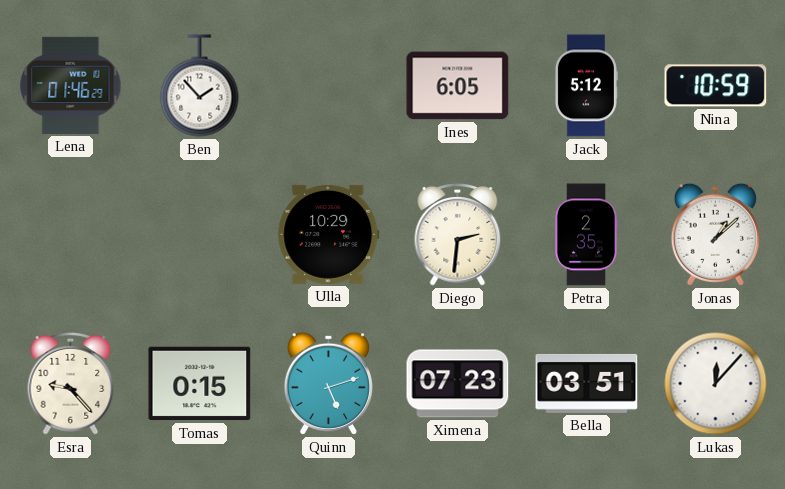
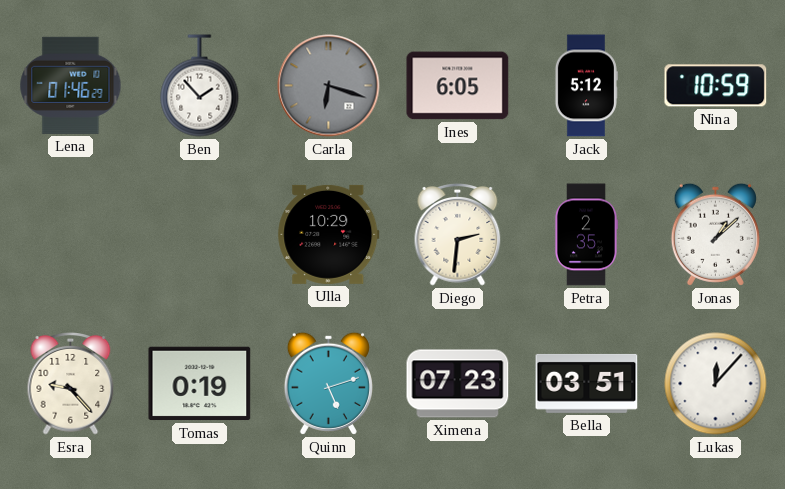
Carla: none -> 6:18
Tomas: 0:15 -> 0:19
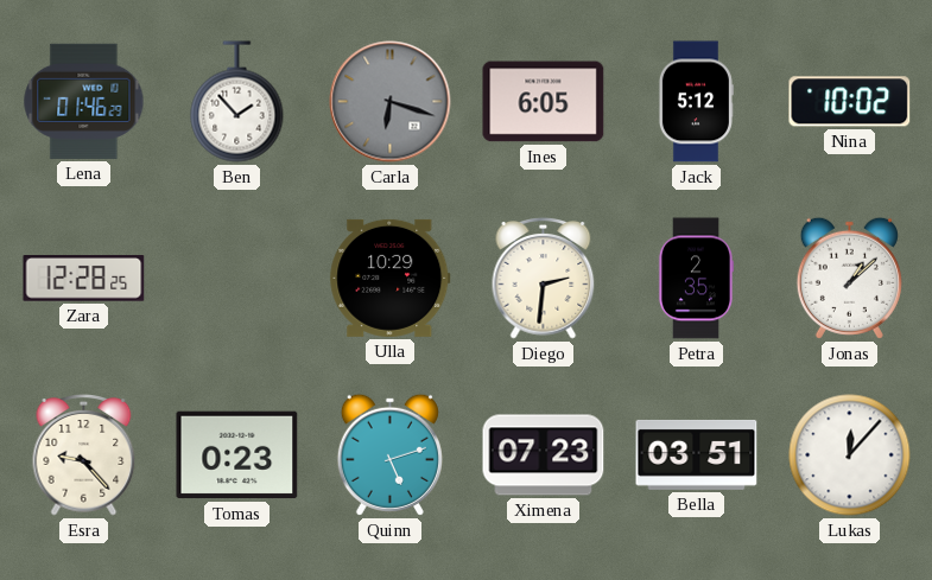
Nina: 10:59 -> 10:02
Zara: none -> 12:28
Tomas: 0:19 -> 0:23
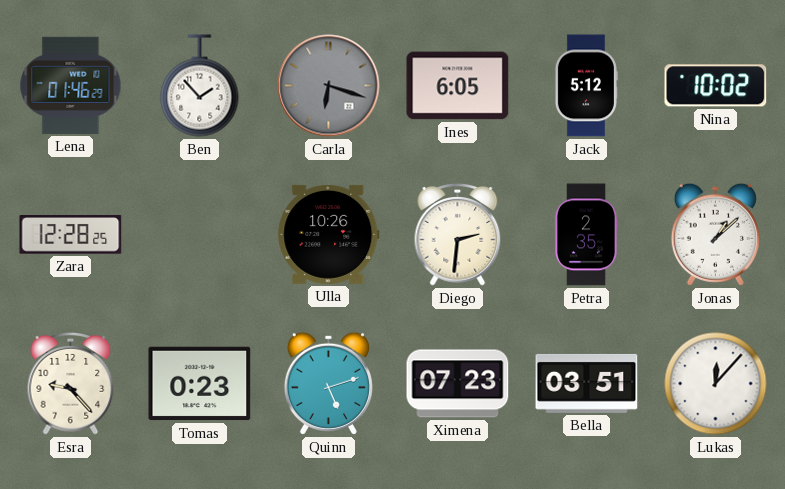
Ulla: 10:29 -> 10:26
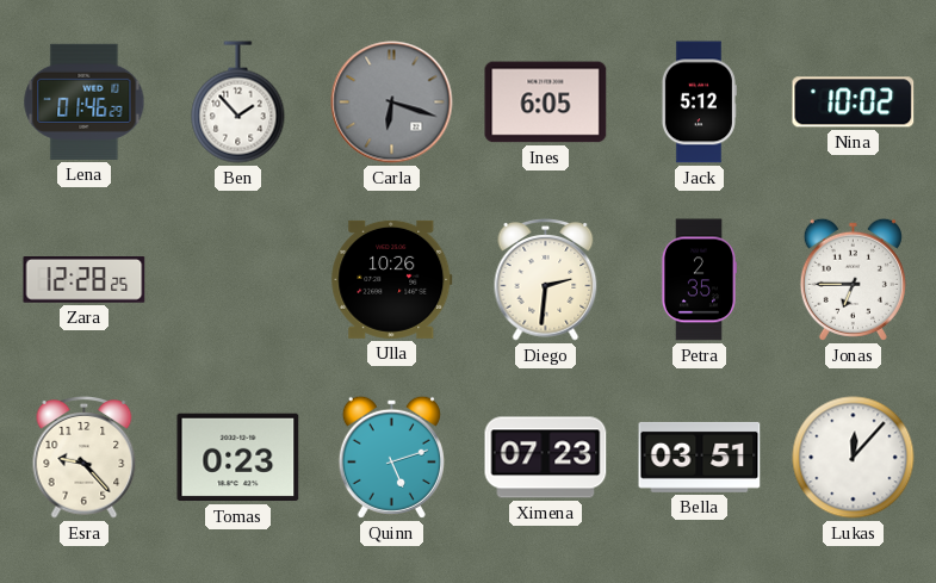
Jonas: 1:08 -> 6:45
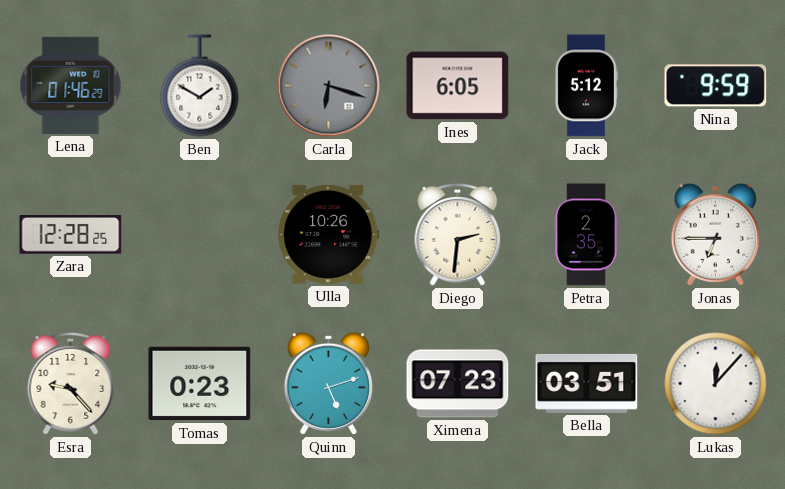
Ben: 1:53 -> 1:50
Nina: 10:02 -> 9:59
